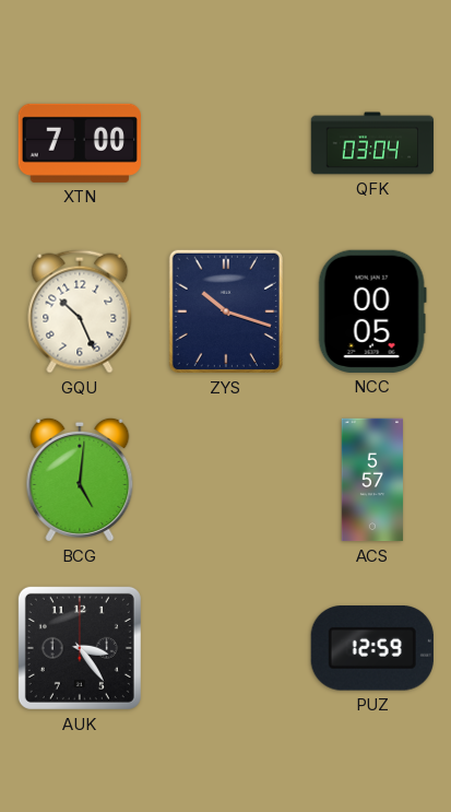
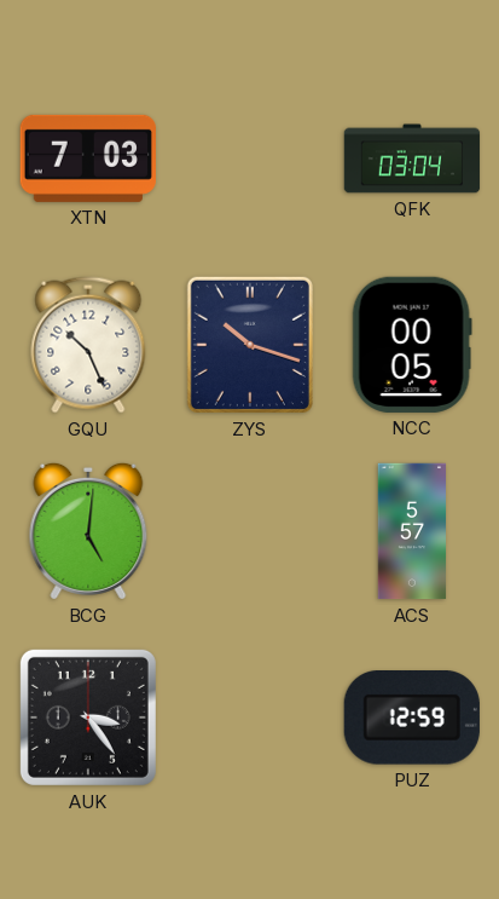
XTN: 7:00 -> 7:03
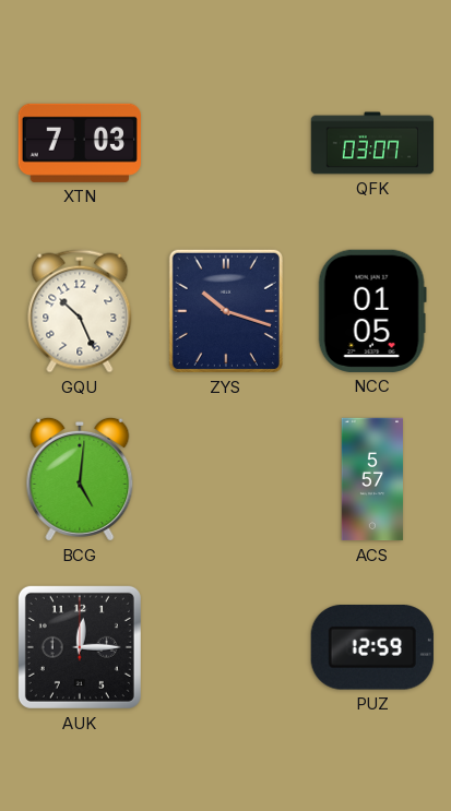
QFK: 03:04 -> 03:07
NCC: 00:05 -> 01:05
AUK: 3:24 -> 12:15
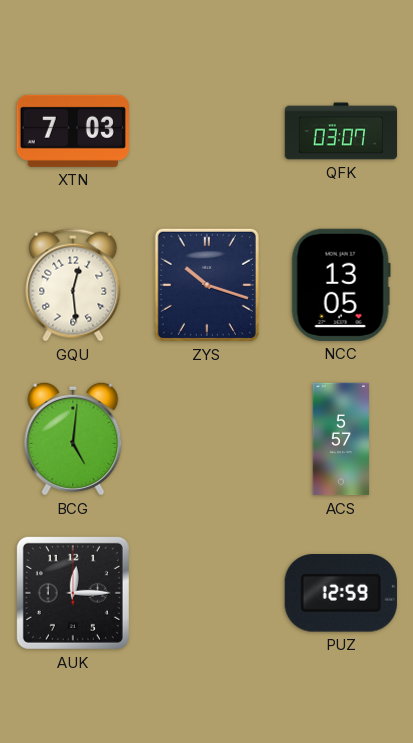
GQU: 10:26 -> 12:29
NCC: 01:05 -> 13:05
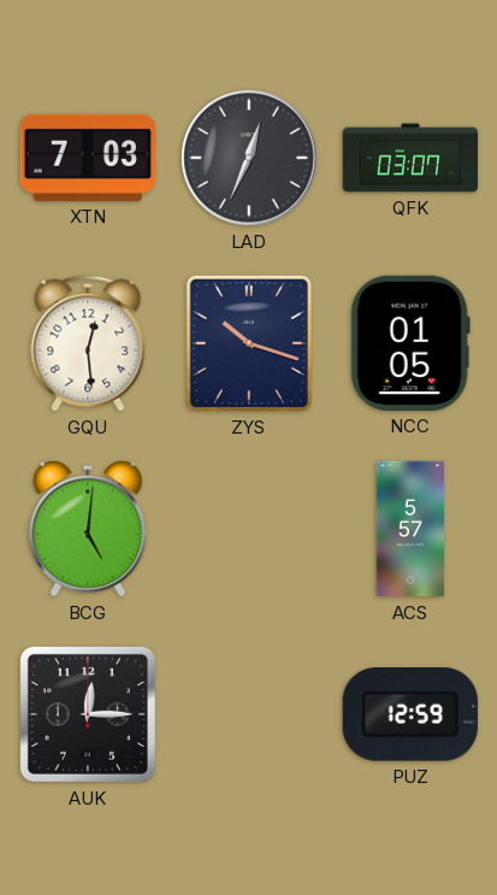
LAD: none -> 12:34
NCC: 13:05 -> 01:05
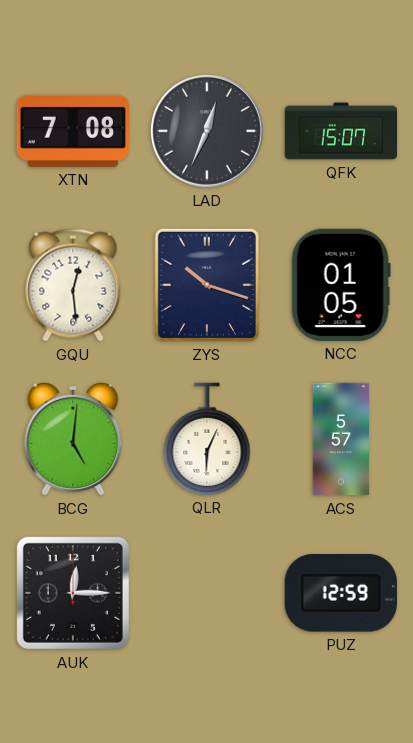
XTN: 7:03 -> 7:08
QFK: 03:07 -> 15:07
QLR: none -> 6:04
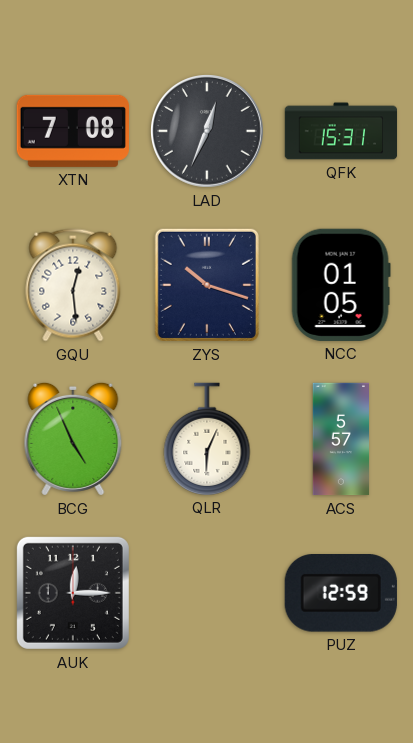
QFK: 15:07 -> 15:31
BCG: 5:01 -> 4:56
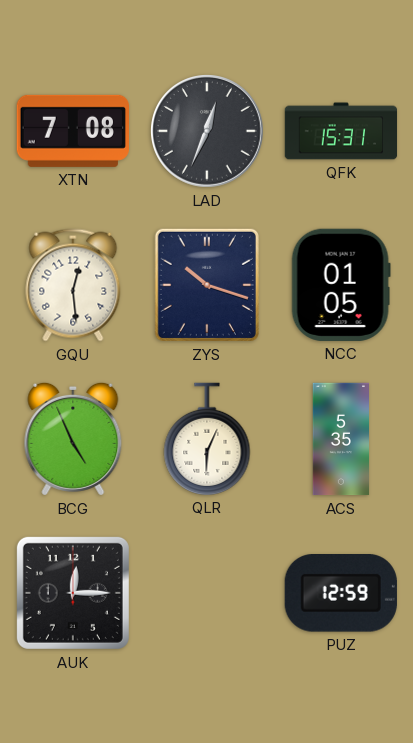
ACS: 5:57 -> 5:35
